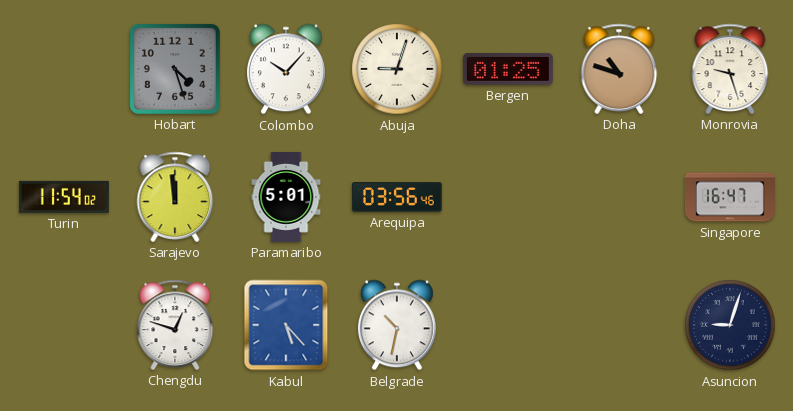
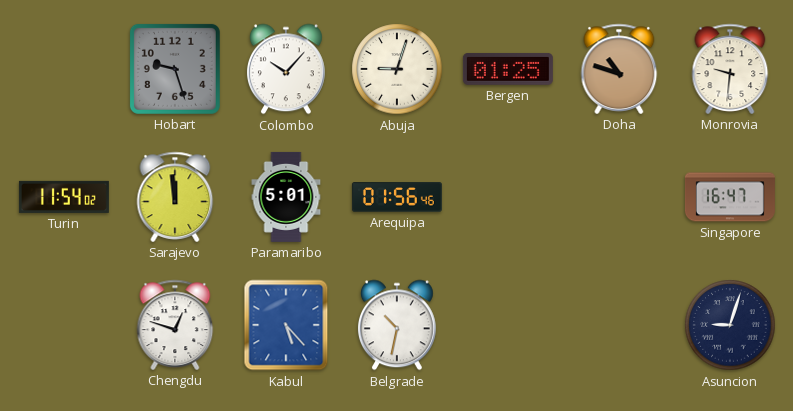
Hobart: 4:27 -> 9:27
Monrovia: 9:27 -> 9:31
Arequipa: 03:56 -> 01:56
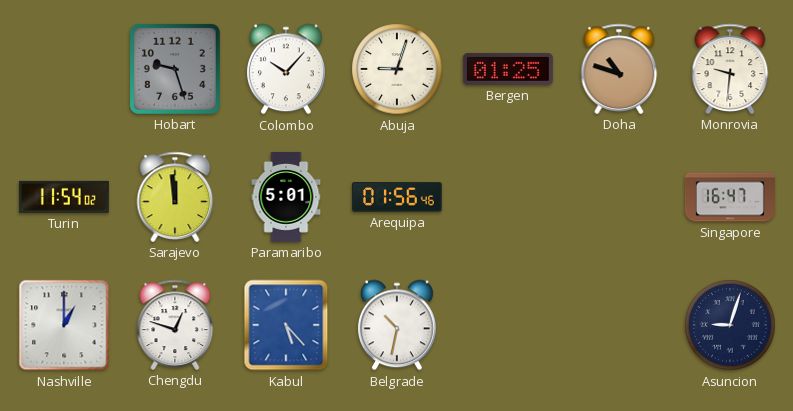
Nashville: none -> 1:00
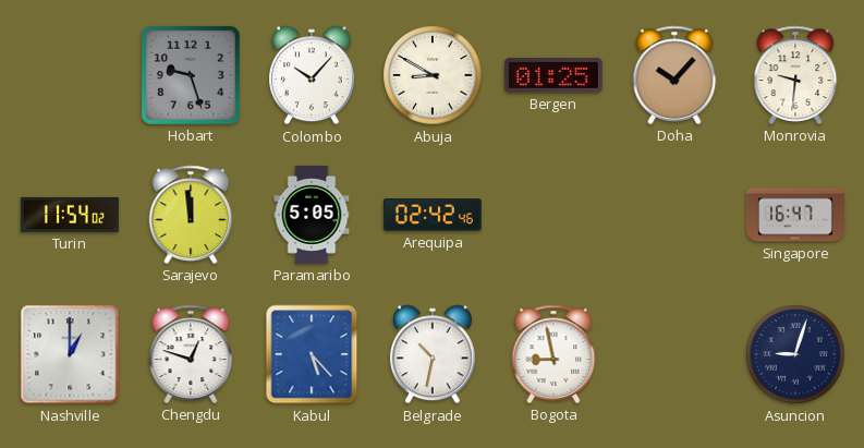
Abuja: 9:03 -> 8:50
Doha: 10:48 -> 10:07
Paramaribo: 5:01 -> 5:05
Arequipa: 01:56 -> 02:42
Bogota: none -> 8:58
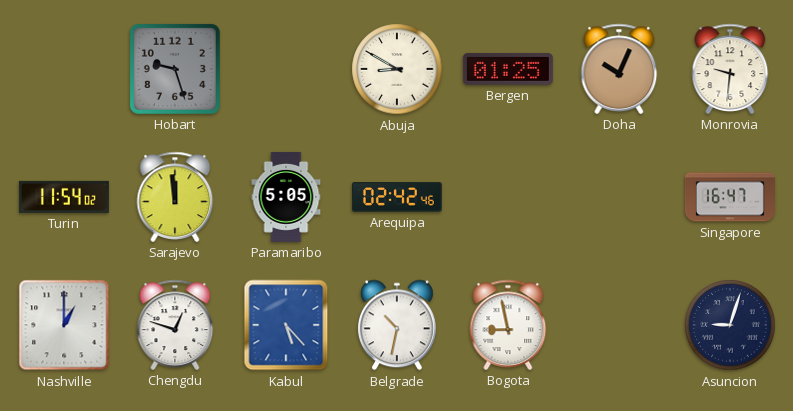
Colombo: 10:07 -> none
Doha: 10:07 -> 10:04
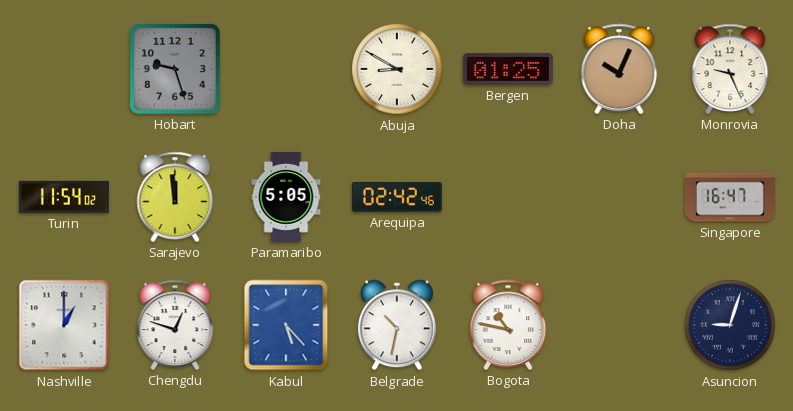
Monrovia: 9:31 -> 9:26
Bogota: 8:58 -> 10:47
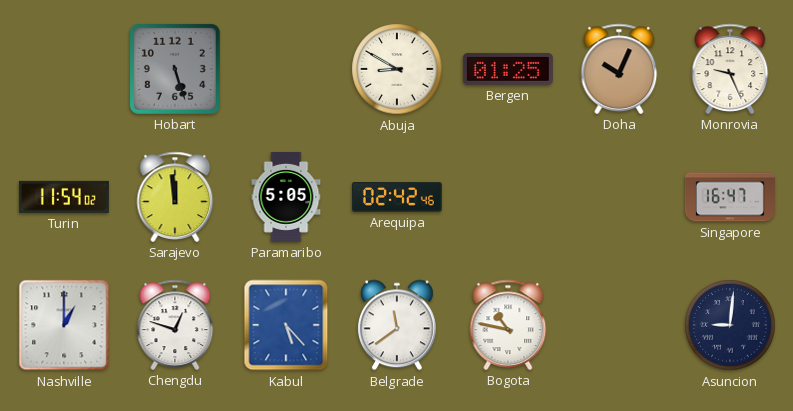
Hobart: 9:27 -> 5:27
Belgrade: 10:32 -> 11:39
Asuncion: 9:03 -> 9:01
